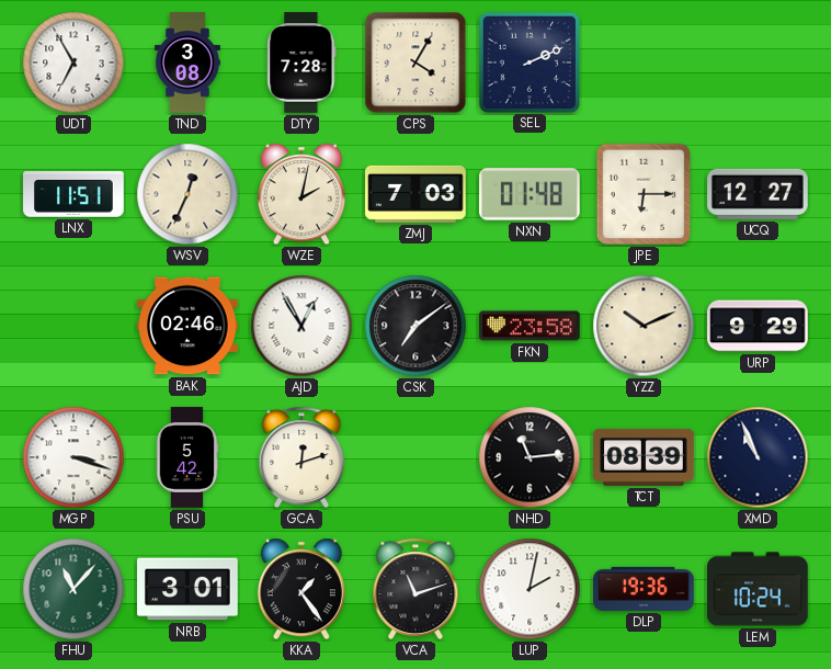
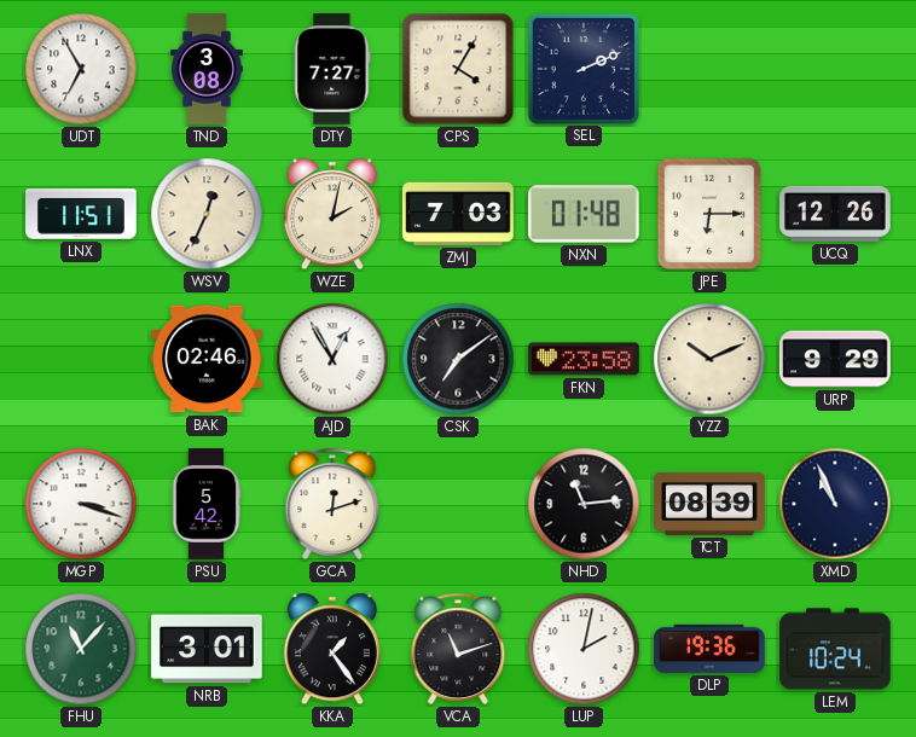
DTY: 7:28 -> 7:27
UCQ: 12:27 -> 12:26
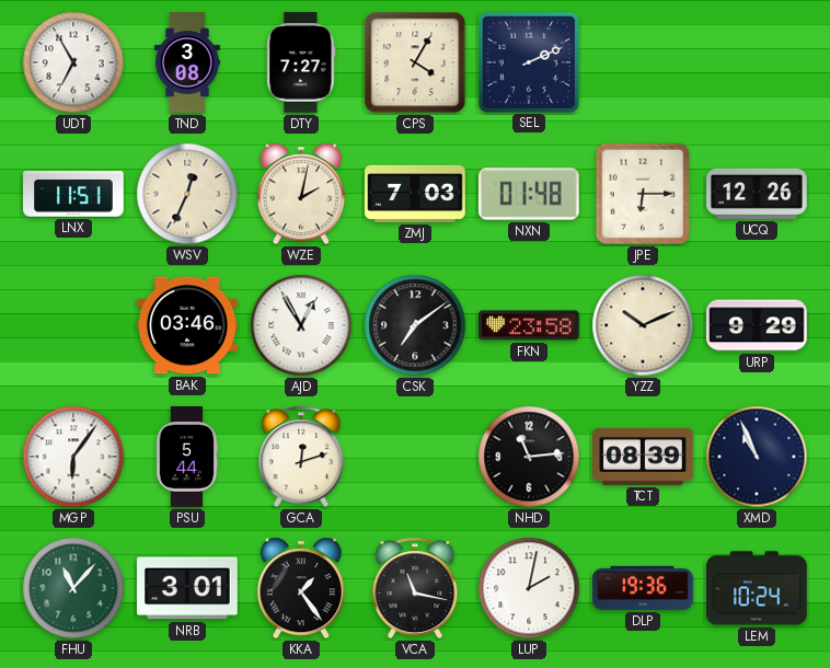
BAK: 02:46 -> 03:46
MGP: 3:18 -> 6:06
PSU: 5:42 -> 5:44
VCA: 11:12 -> 11:17
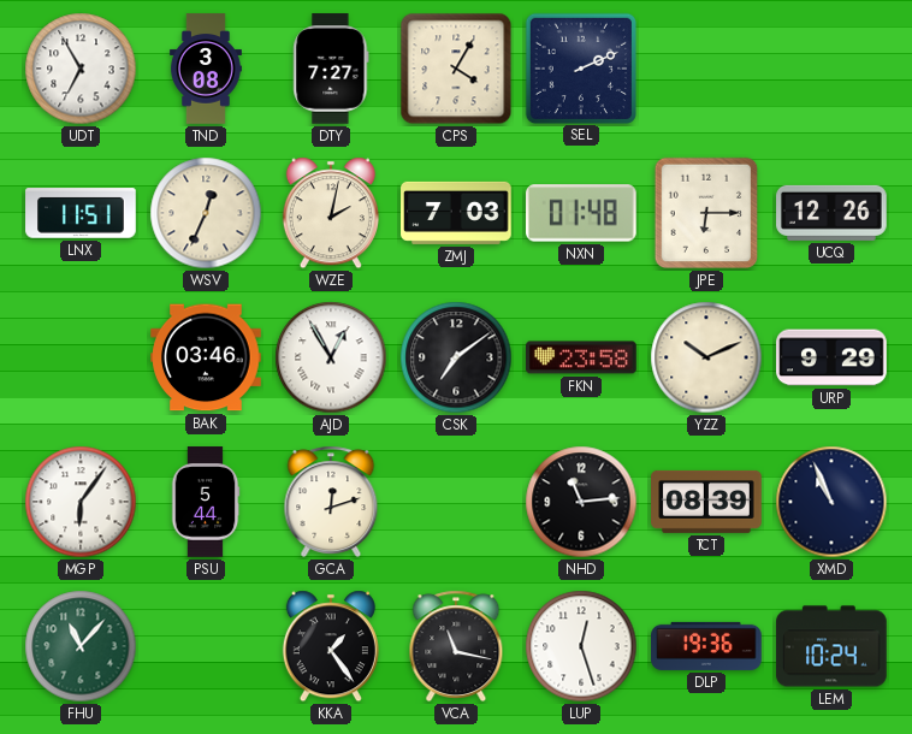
NRB: 3:01 -> none
LUP: 2:02 -> 12:27
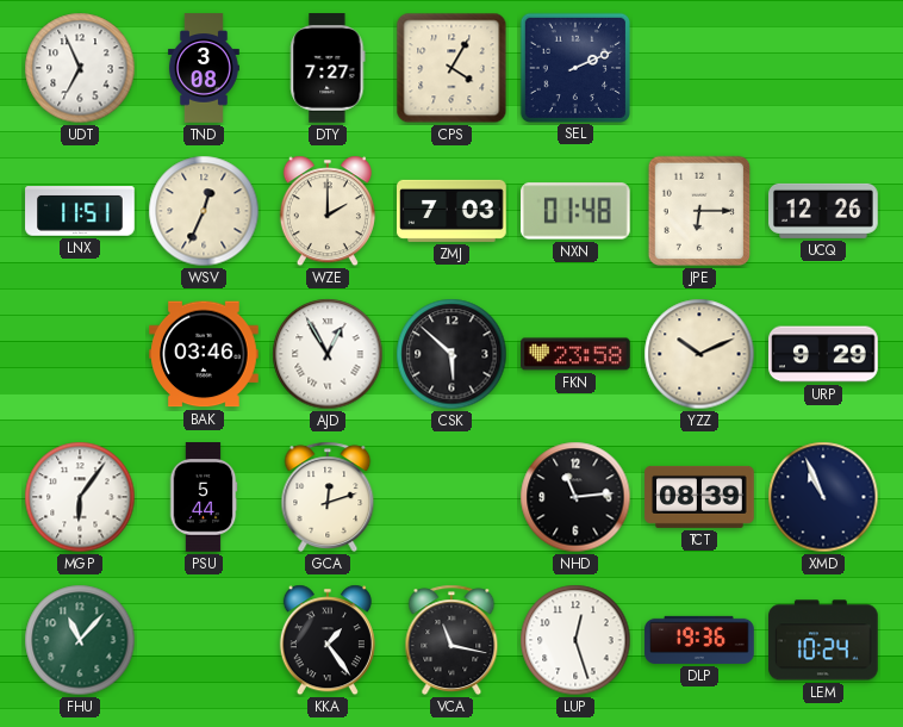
UDT: 6:55 -> 6:56
WZE: 2:02 -> 2:00
CSK: 7:09 -> 5:52
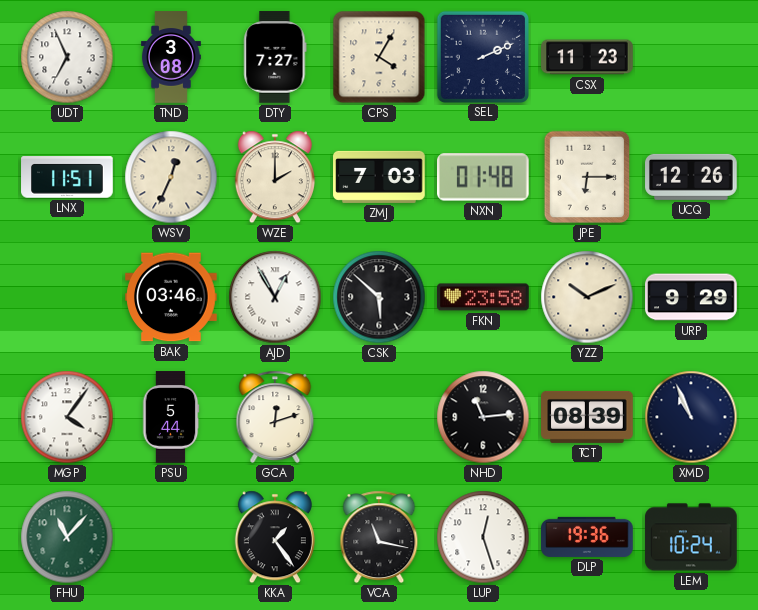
CSX: none -> 11:23
MGP: 6:06 -> 4:06
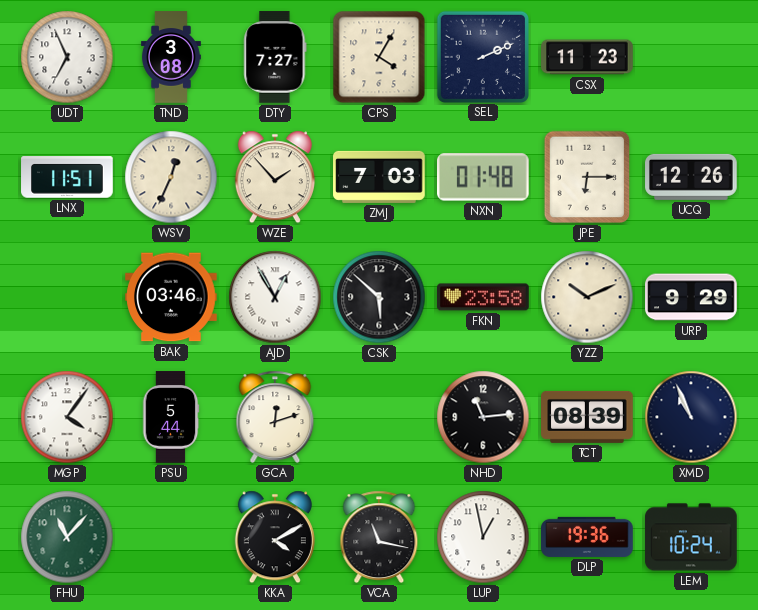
WZE: 2:00 -> 1:53
KKA: 1:24 -> 4:10
LUP: 12:27 -> 12:58
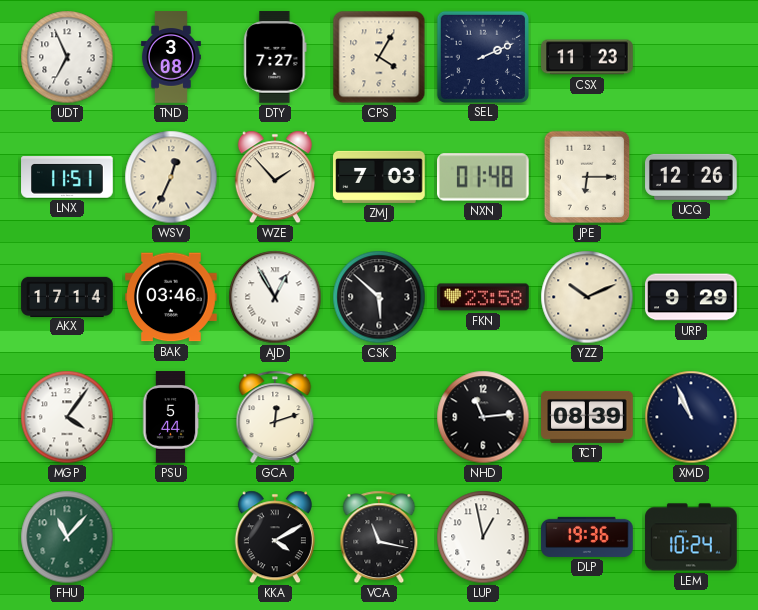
AKX: none -> 17:14
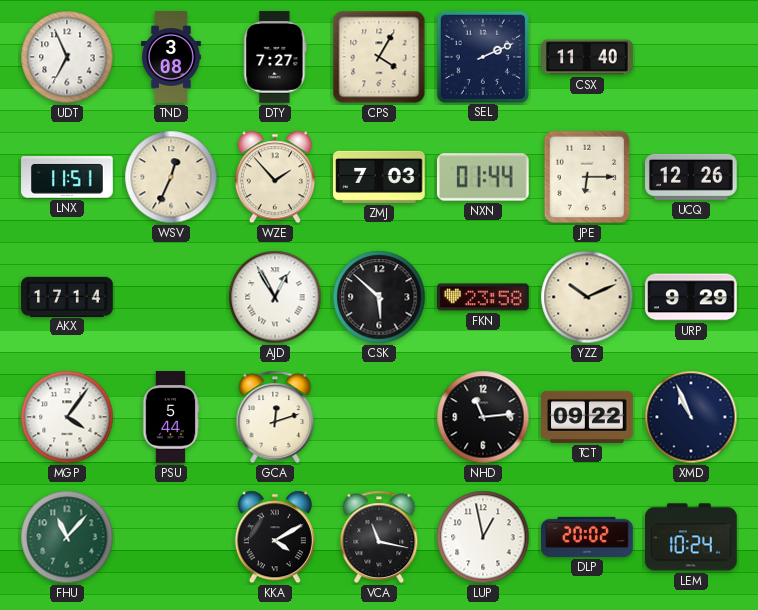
CSX: 11:23 -> 11:40
NXN: 01:48 -> 01:44
BAK: 03:46 -> none
TCT: 08:39 -> 09:22
DLP: 19:36 -> 20:02
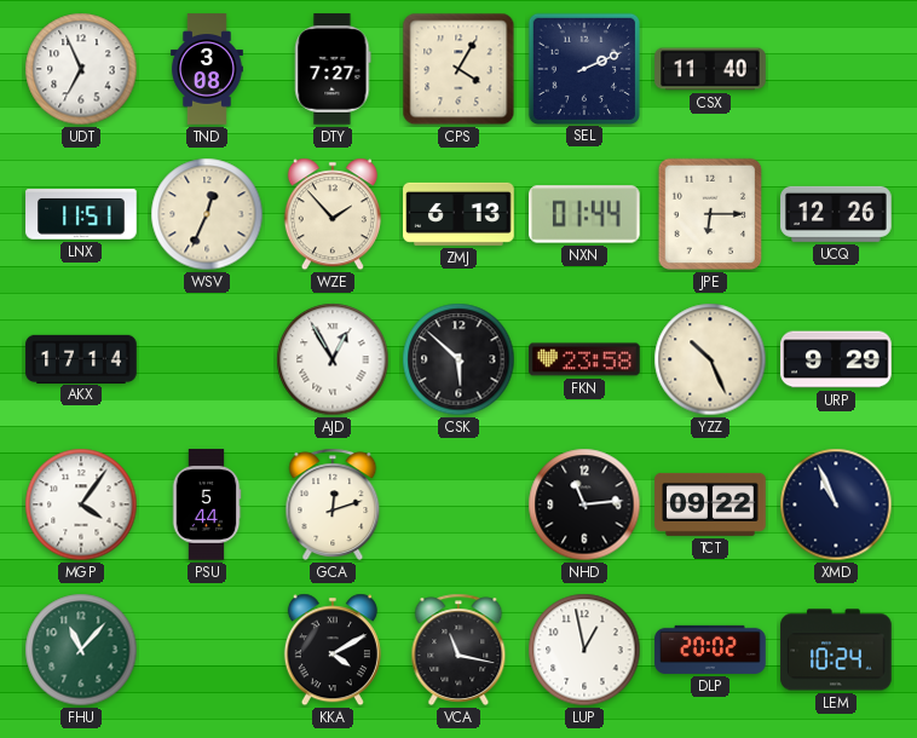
ZMJ: 7:03 -> 6:13
YZZ: 10:11 -> 10:26
